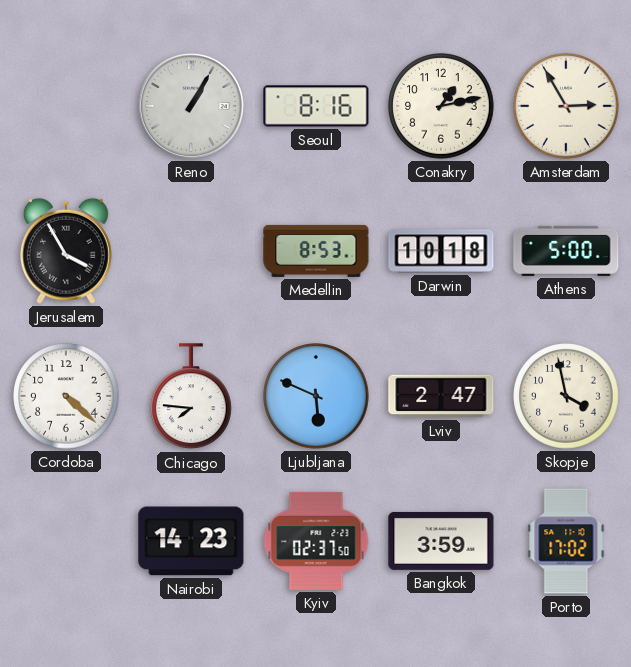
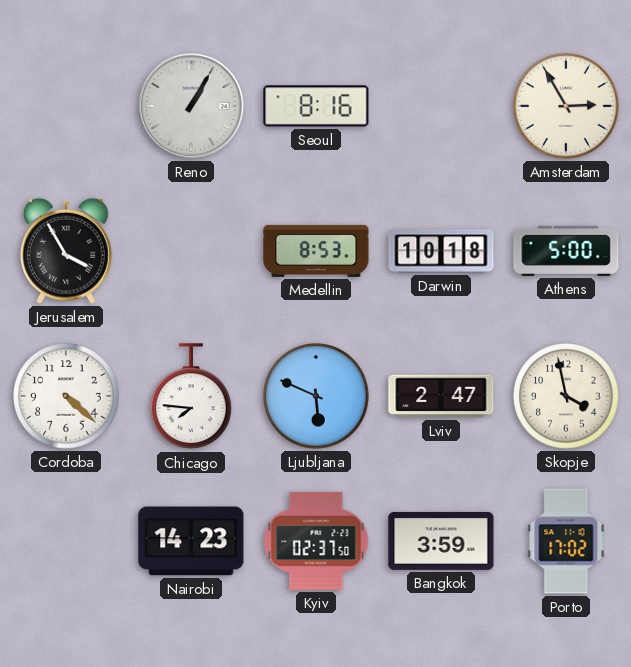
Conakry: 1:13 -> none
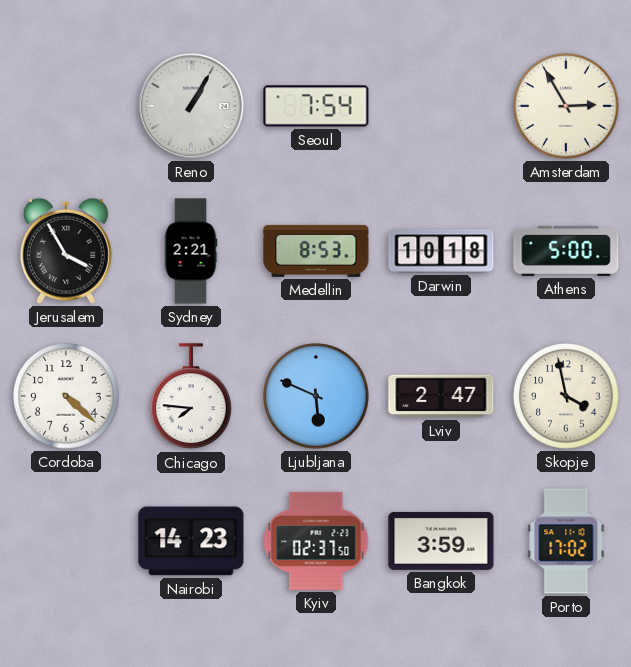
Seoul: 8:16 -> 7:54
Sydney: none -> 2:21
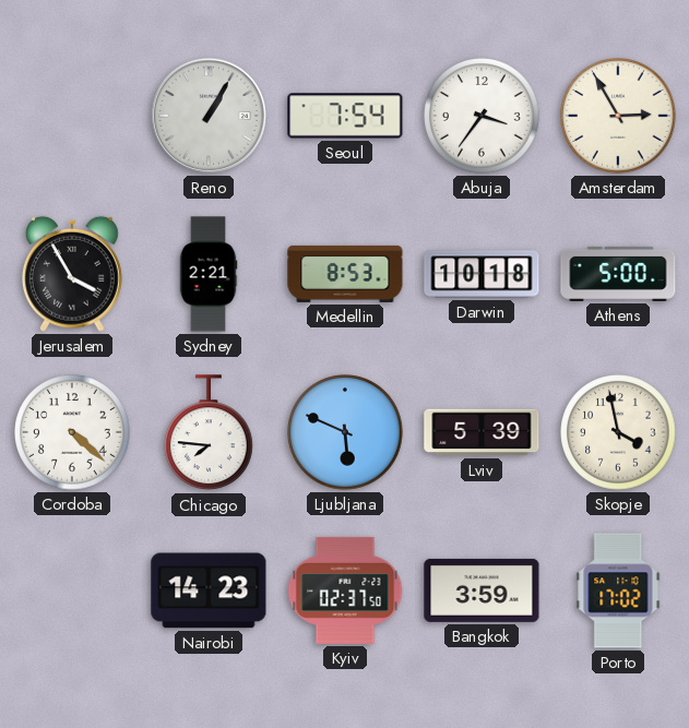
Abuja: none -> 3:36
Lviv: 2:47 -> 5:39
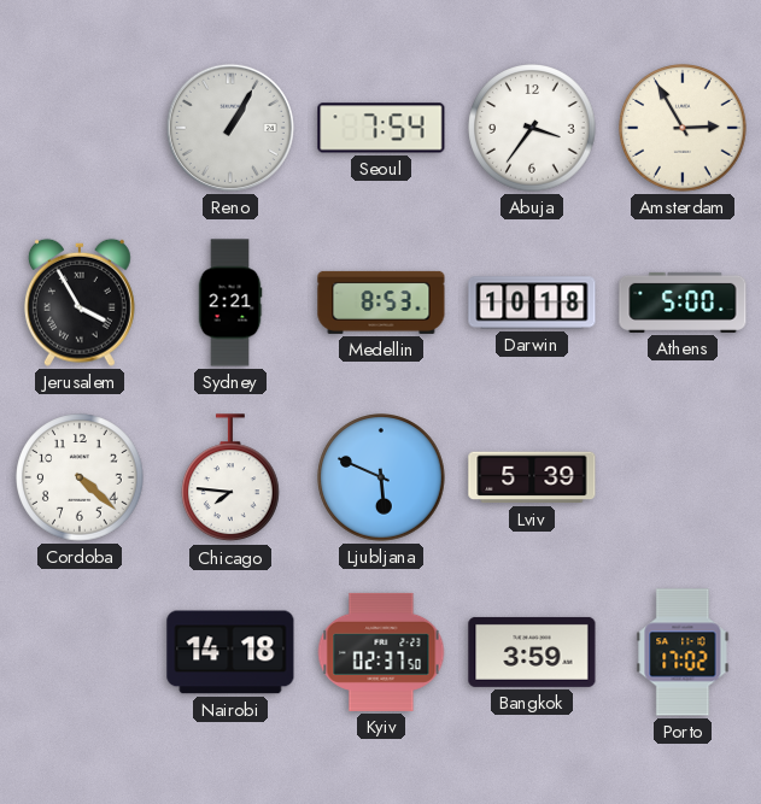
Skopje: 3:58 -> none
Nairobi: 14:23 -> 14:18
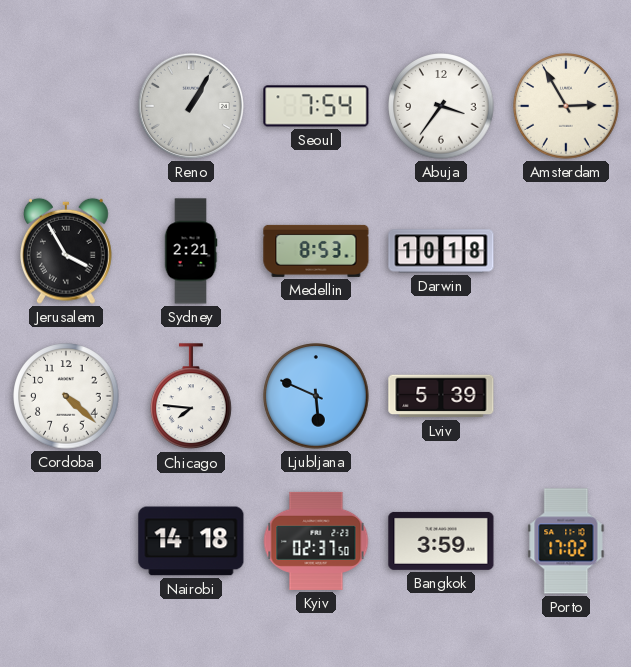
Athens: 5:00 -> none
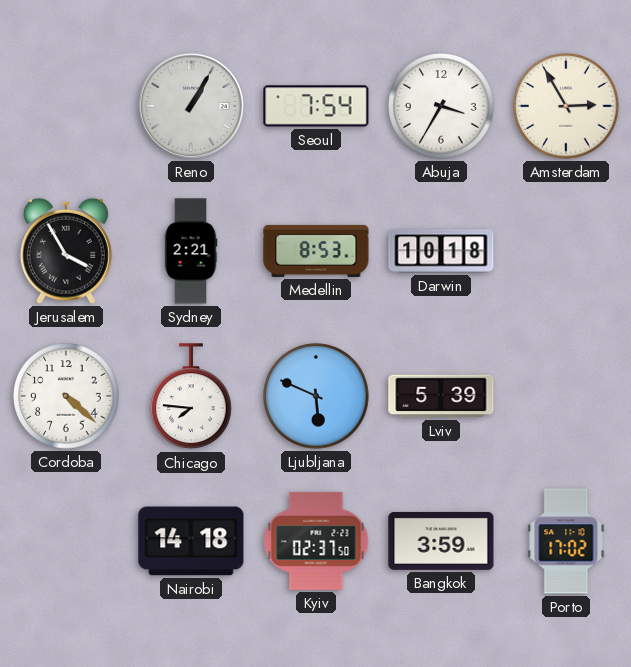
Abuja: 3:36 -> 3:35
